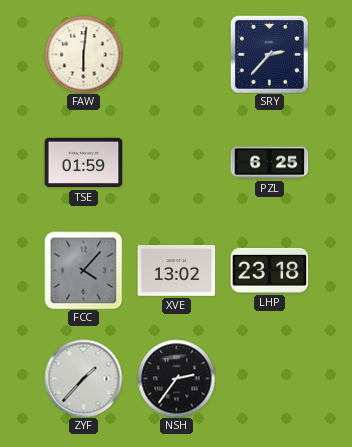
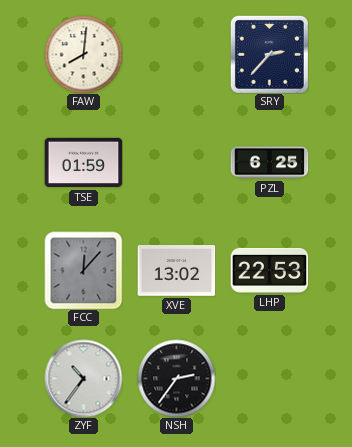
FAW: 6:01 -> 8:01
FCC: 4:07 -> 12:07
LHP: 23:18 -> 22:53
ZYF: 1:37 -> 10:36
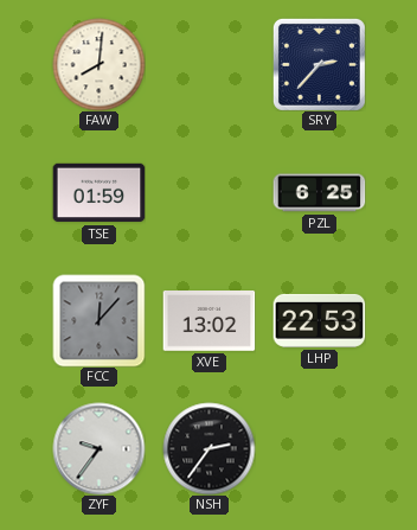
ZYF: 10:36 -> 9:36
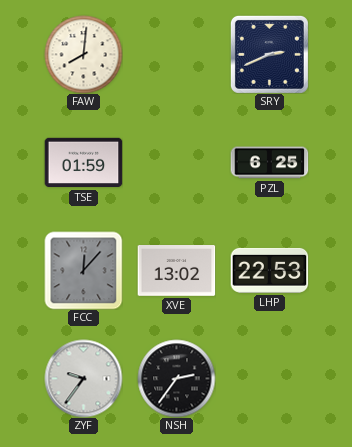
SRY: 2:37 -> 2:41
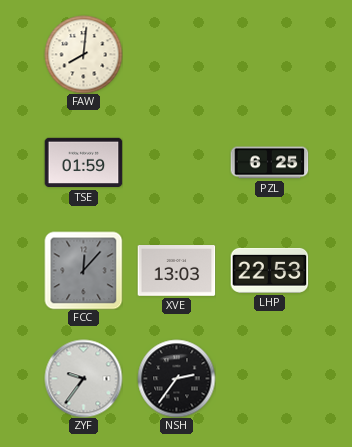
SRY: 2:41 -> none
XVE: 13:02 -> 13:03
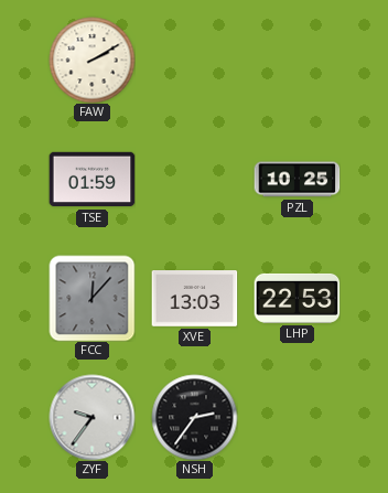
FAW: 8:01 -> 2:10
PZL: 6:25 -> 10:25
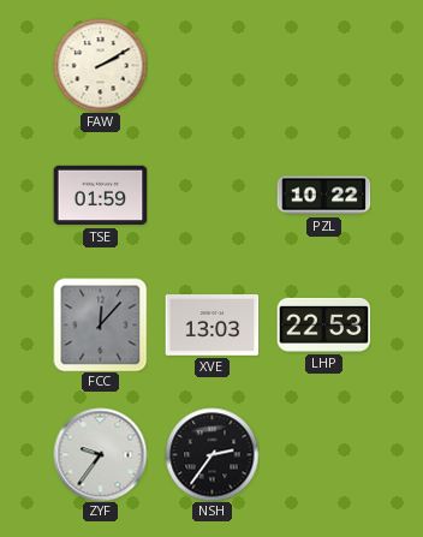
PZL: 10:25 -> 10:22
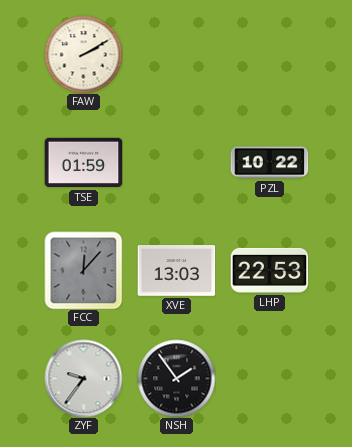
NSH: 2:36 -> 1:54
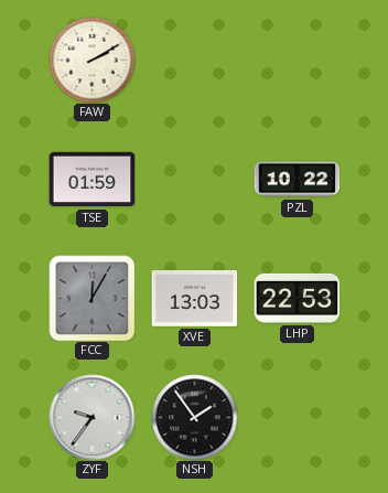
FCC: 12:07 -> 12:05
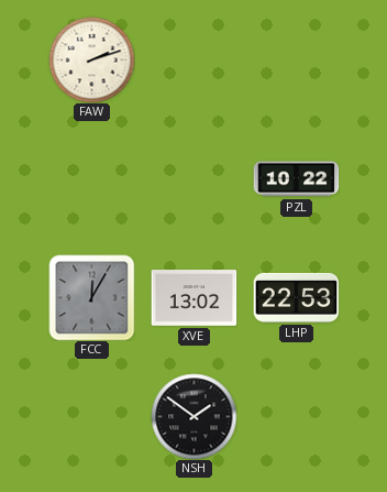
FAW: 2:10 -> 2:12
TSE: 01:59 -> none
XVE: 13:03 -> 13:02
ZYF: 9:36 -> none
NSH: 1:54 -> 1:51
